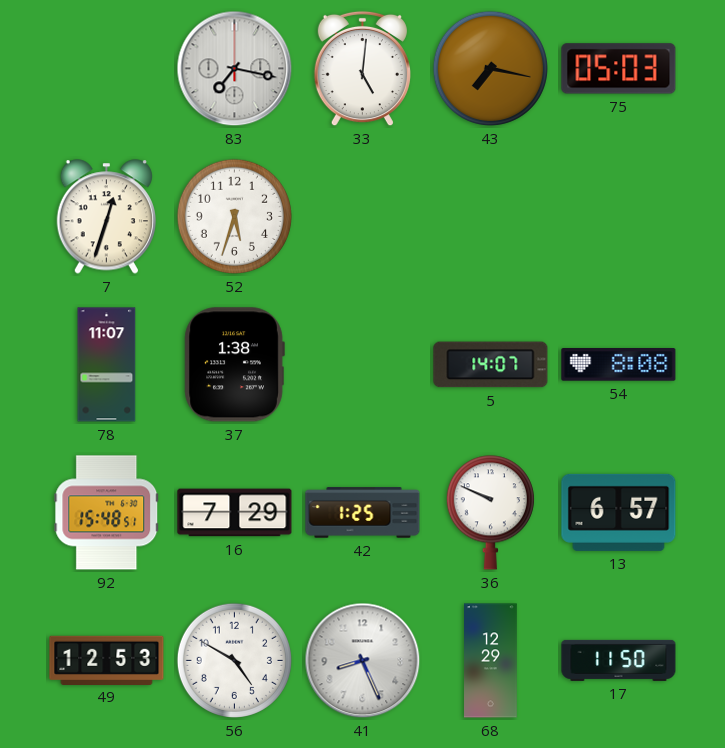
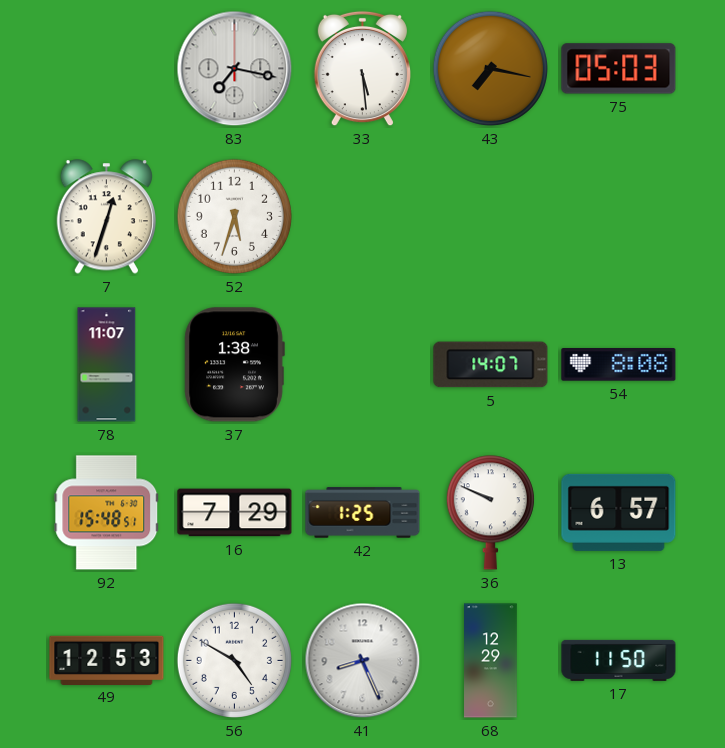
33: 5:01 -> 5:29
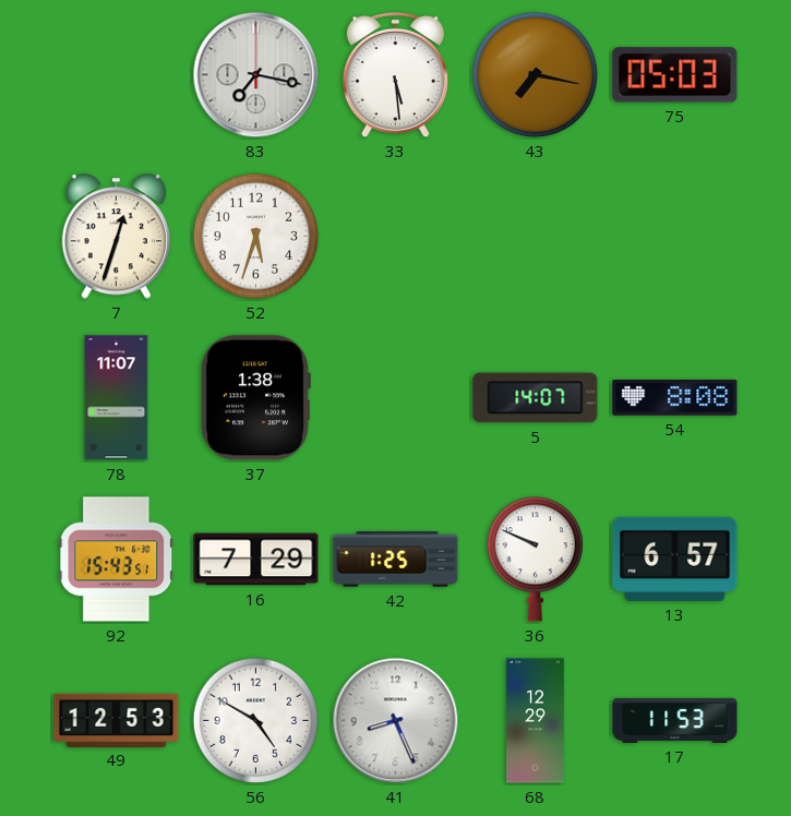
92: 15:48 -> 15:43
17: 11:50 -> 11:53
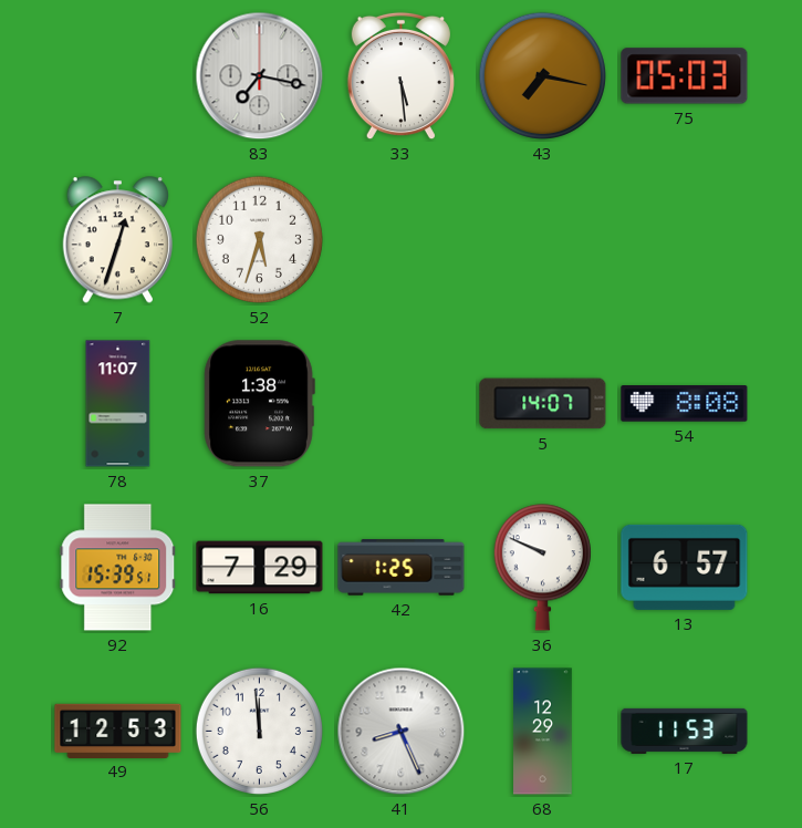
92: 15:43 -> 15:39
56: 4:50 -> 11:59
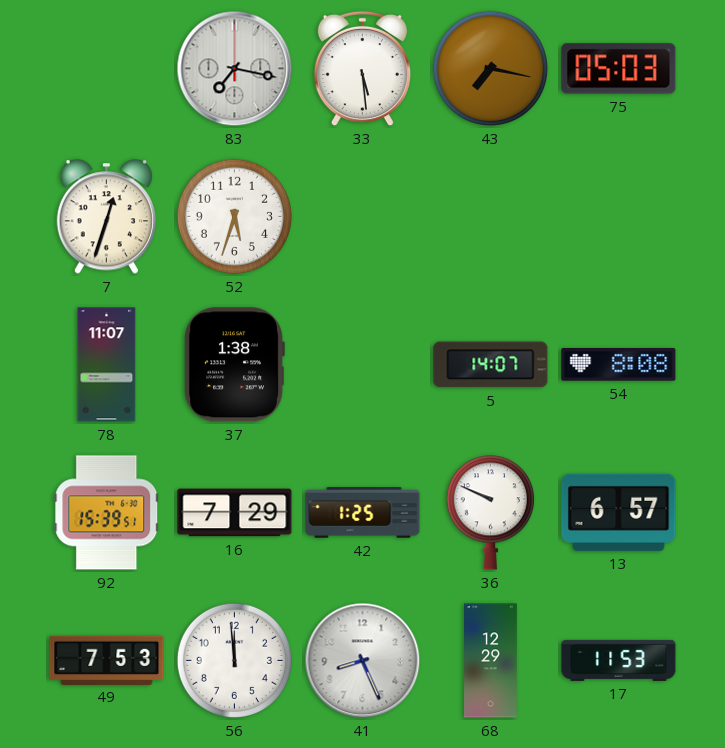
49: 12:53 -> 7:53
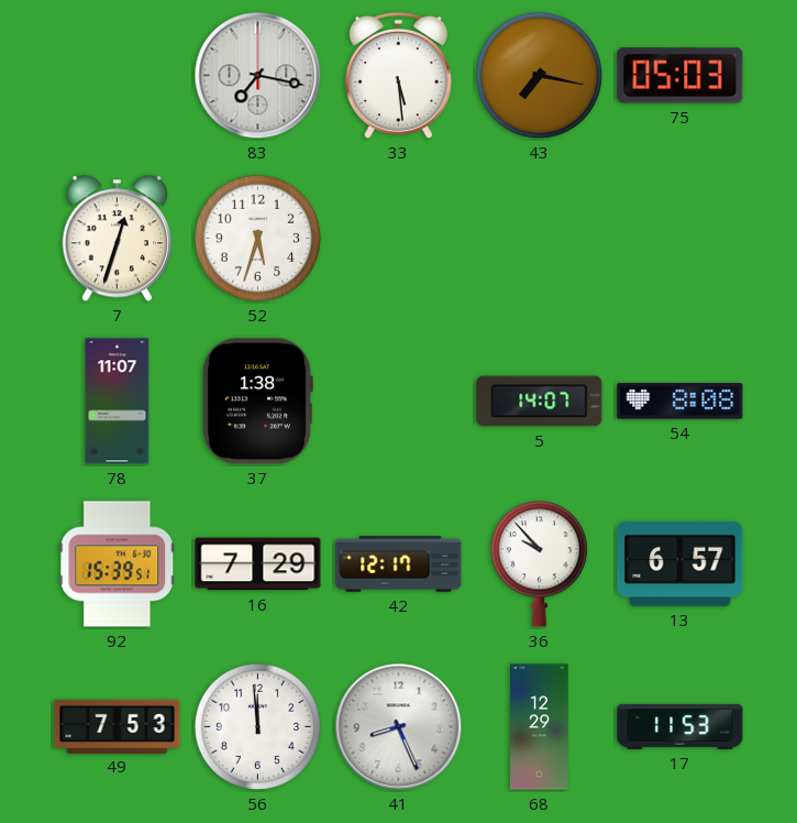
42: 1:25 -> 12:17
36: 9:49 -> 9:53
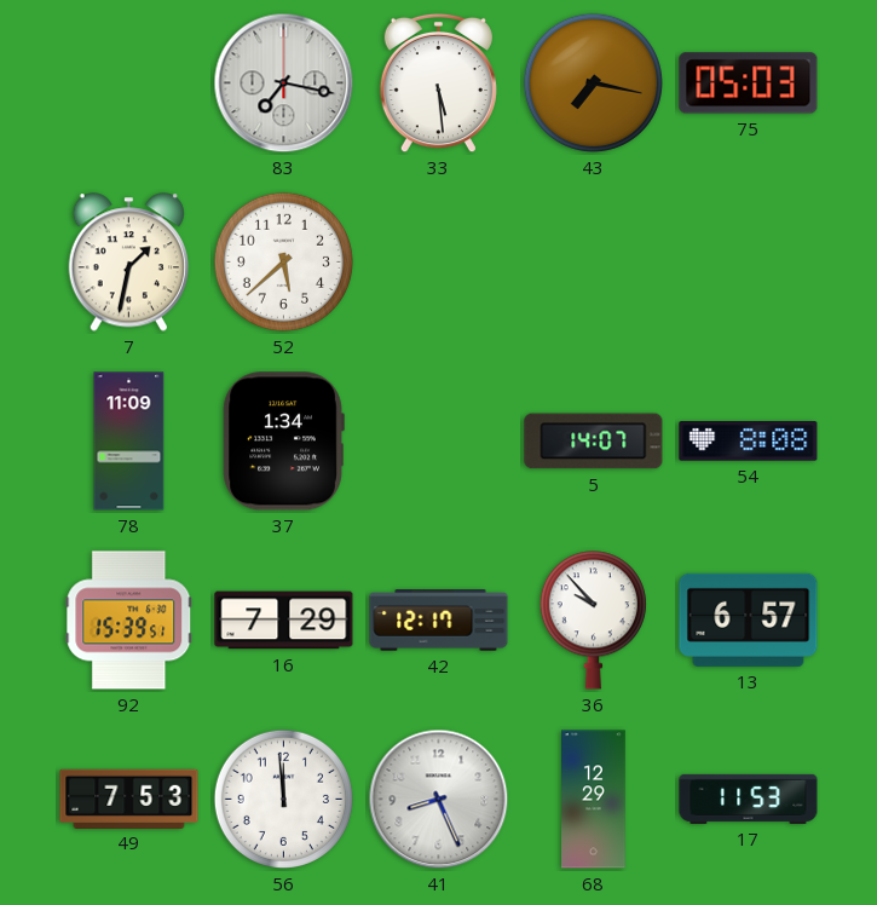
7: 12:33 -> 1:32
52: 5:33 -> 5:38
78: 11:07 -> 11:09
37: 1:38 -> 1:34
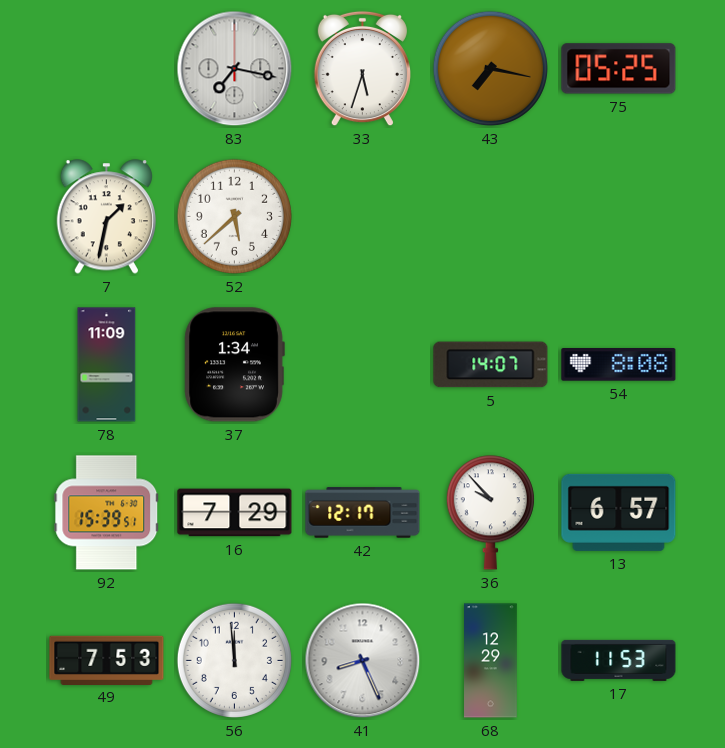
33: 5:29 -> 5:33
75: 05:03 -> 05:25
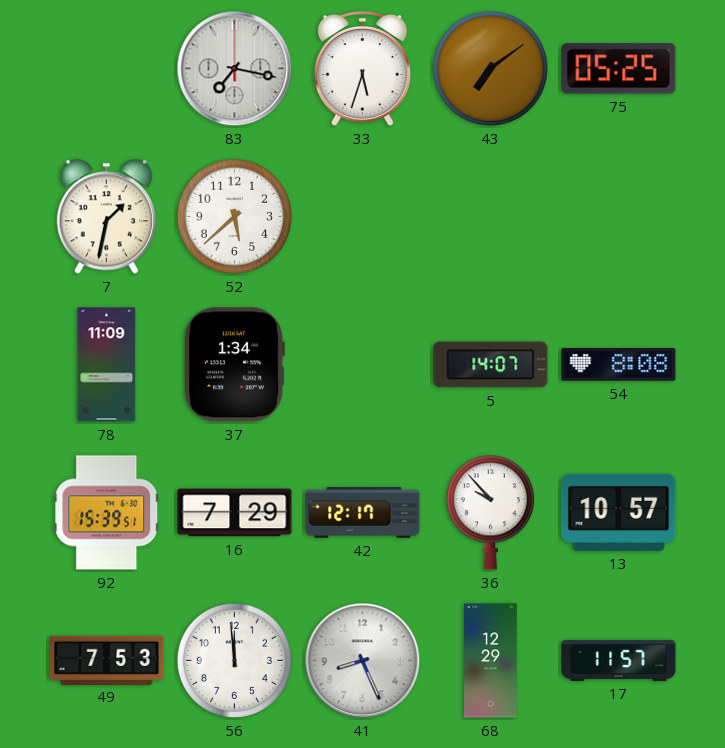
43: 7:17 -> 7:09
13: 6:57 -> 10:57
17: 11:53 -> 11:57
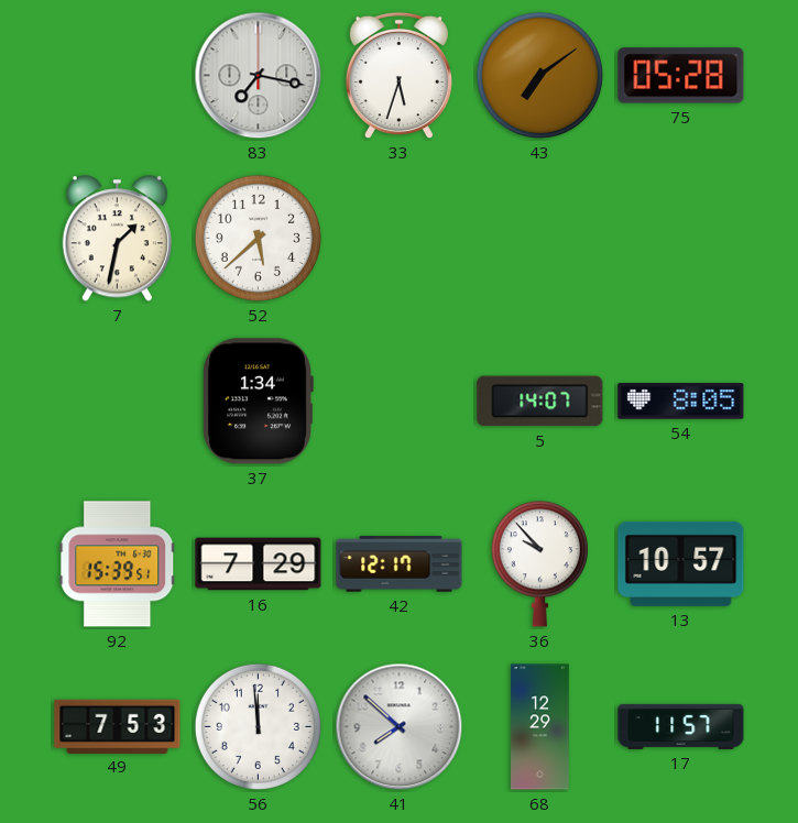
75: 05:25 -> 05:28
78: 11:09 -> none
54: 8:08 -> 8:05
41: 8:26 -> 7:52
